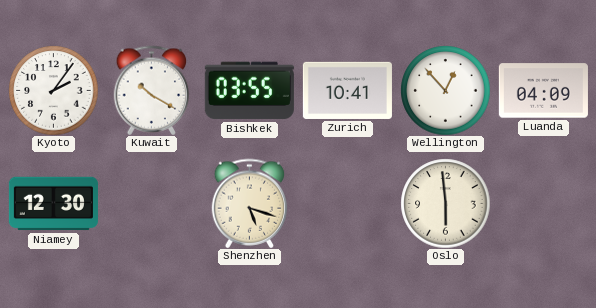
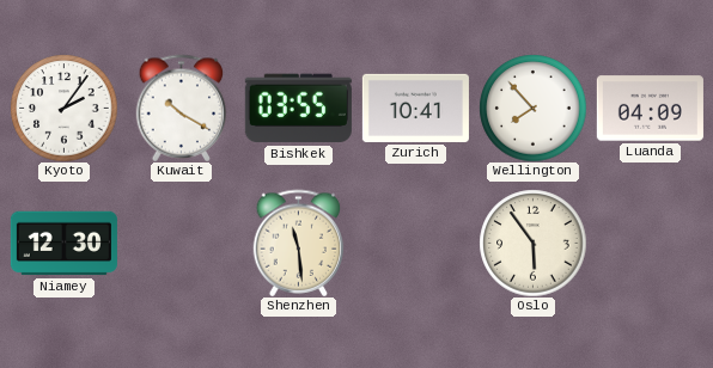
Wellington: 12:53 -> 7:53
Shenzhen: 5:18 -> 11:29
Oslo: 5:59 -> 5:54
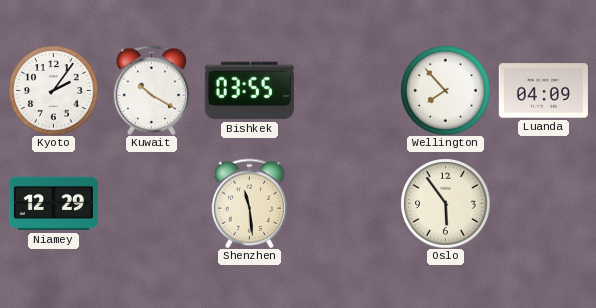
Zurich: 10:41 -> none
Niamey: 12:30 -> 12:29
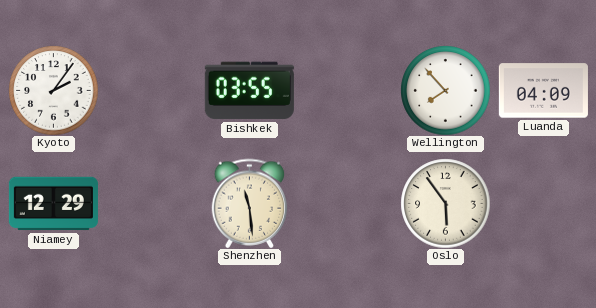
Kuwait: 10:20 -> none
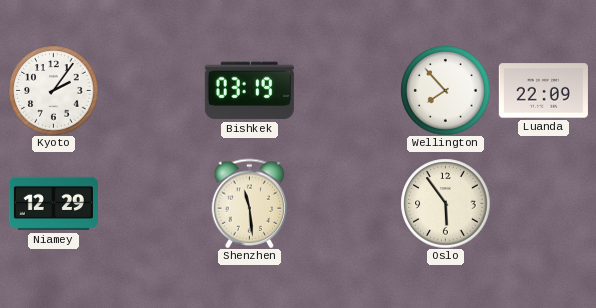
Bishkek: 03:55 -> 03:19
Luanda: 04:09 -> 22:09
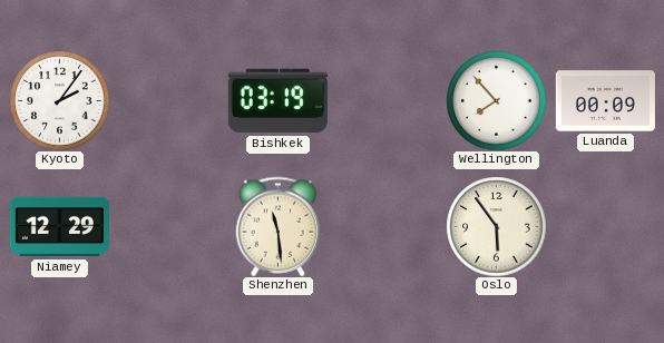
Luanda: 22:09 -> 00:09
